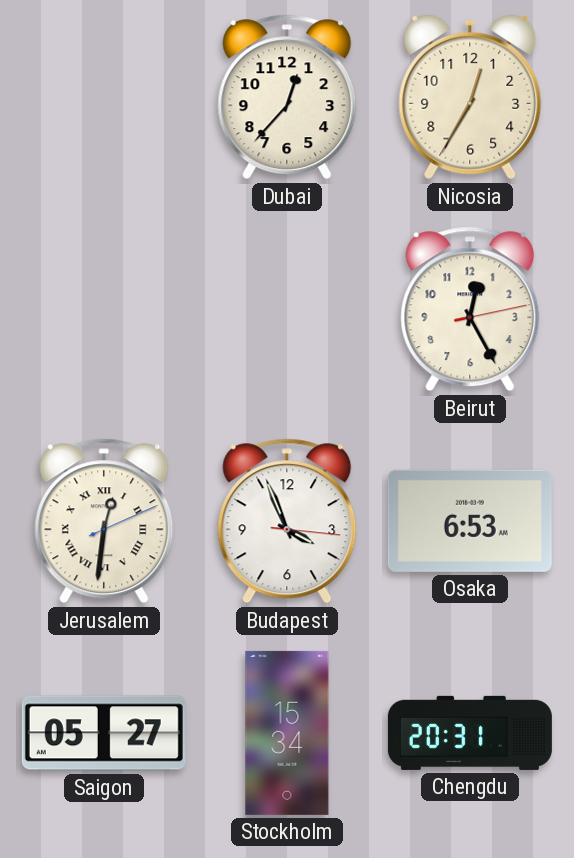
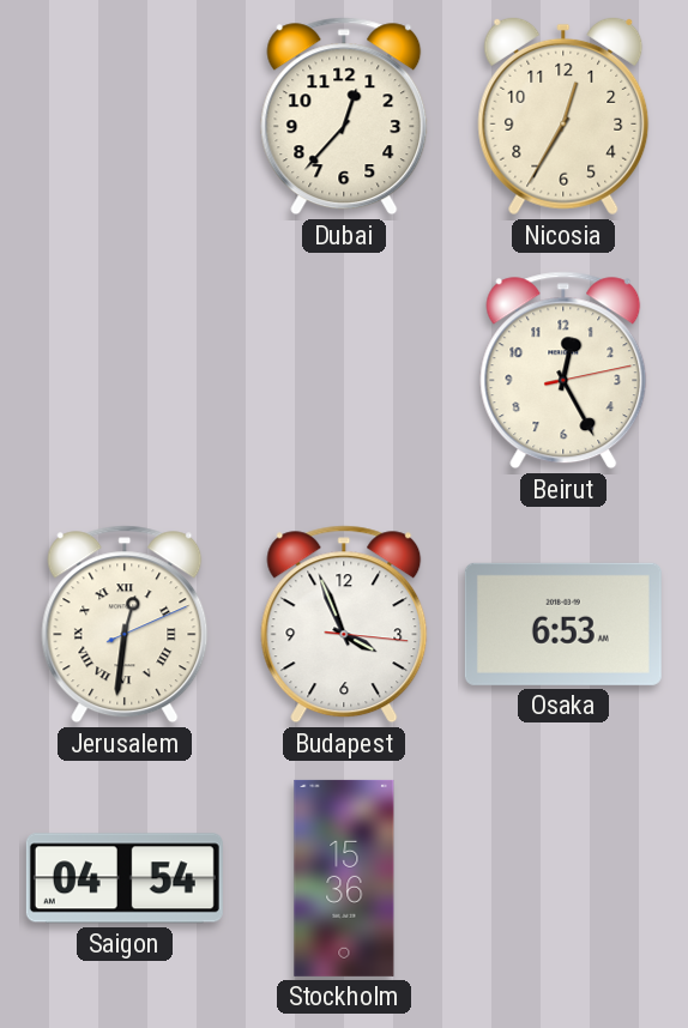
Saigon: 05:27 -> 04:54
Stockholm: 15:34 -> 15:36
Chengdu: 20:31 -> none
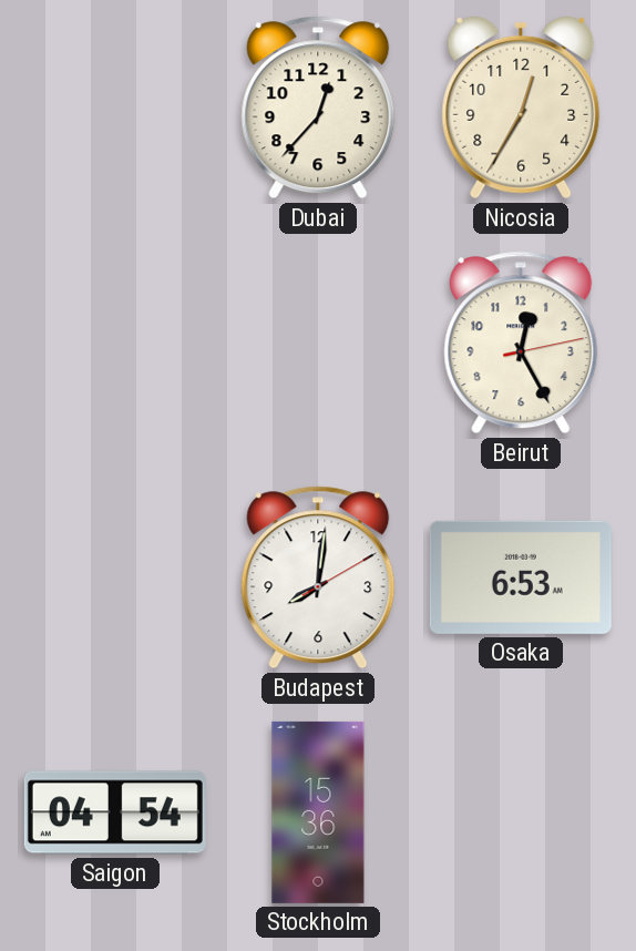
Jerusalem: 12:31 -> none
Budapest: 3:56 -> 8:01
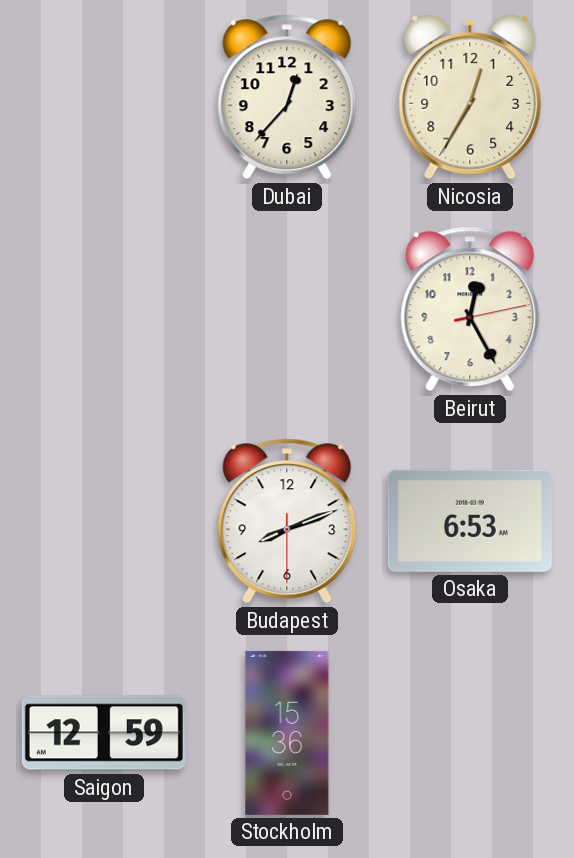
Budapest: 8:01 -> 8:11
Saigon: 04:54 -> 12:59
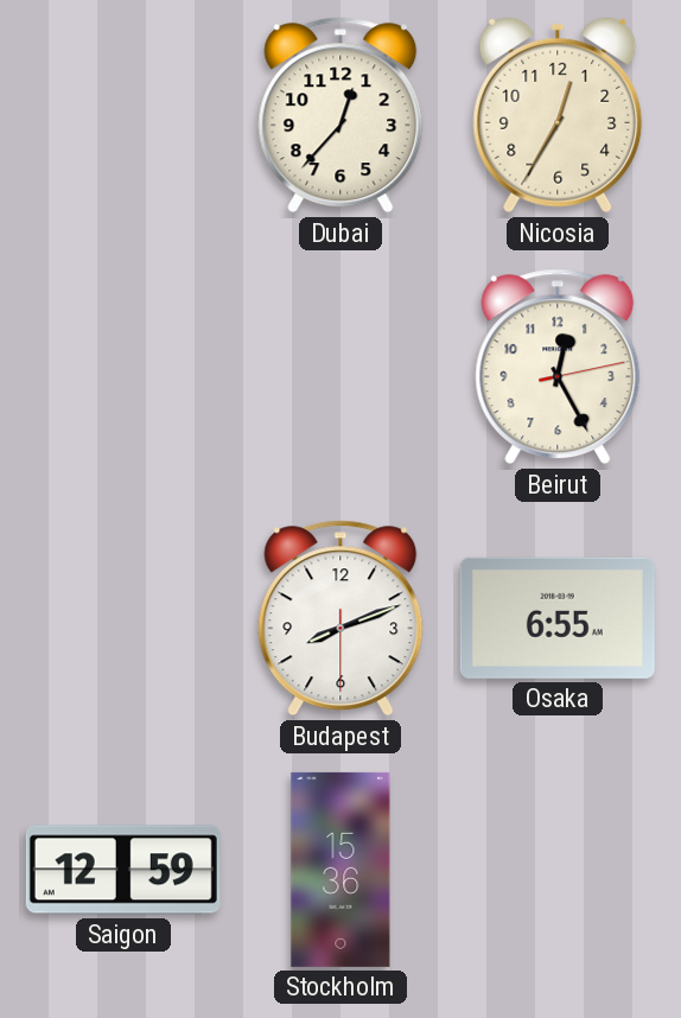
Osaka: 6:53 -> 6:55
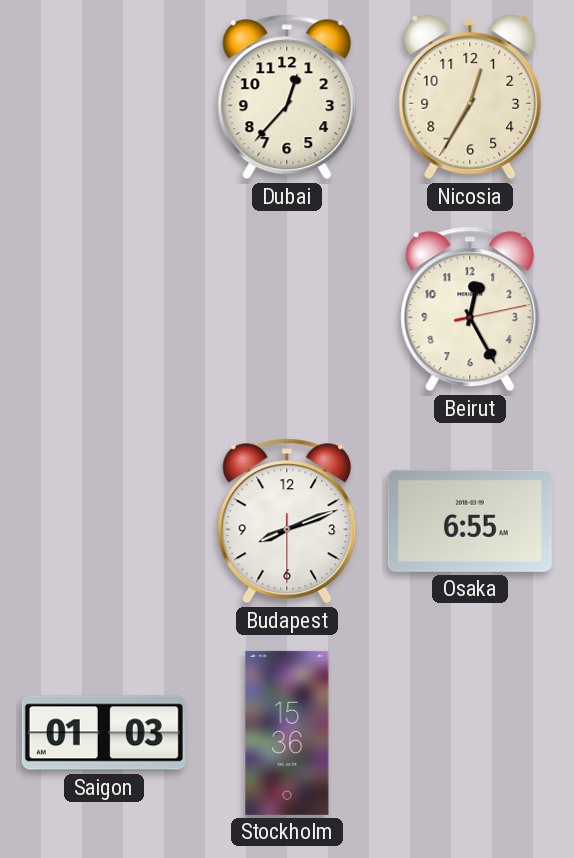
Saigon: 12:59 -> 01:03
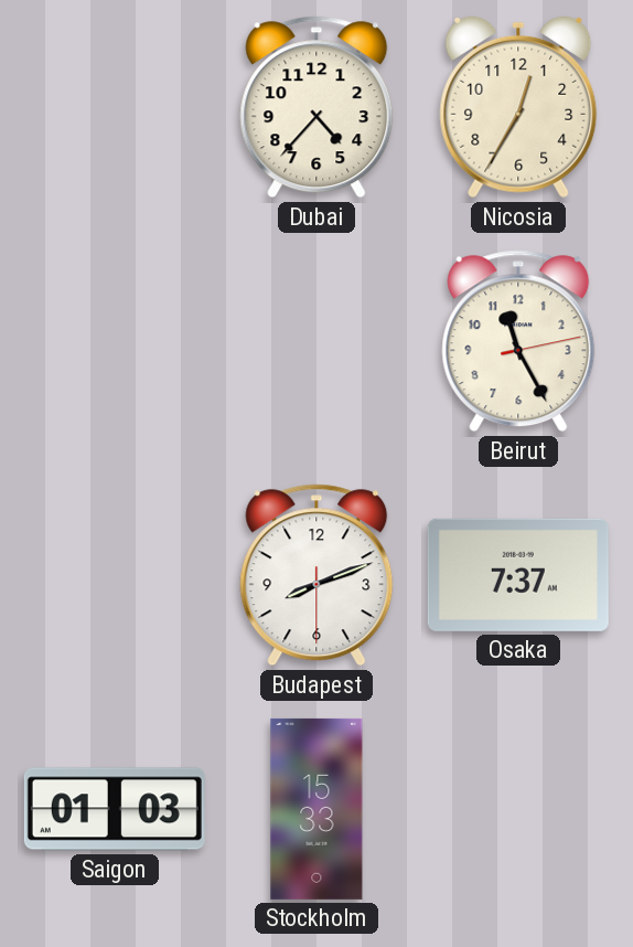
Dubai: 12:37 -> 4:37
Beirut: 12:25 -> 11:25
Osaka: 6:55 -> 7:37
Stockholm: 15:36 -> 15:33
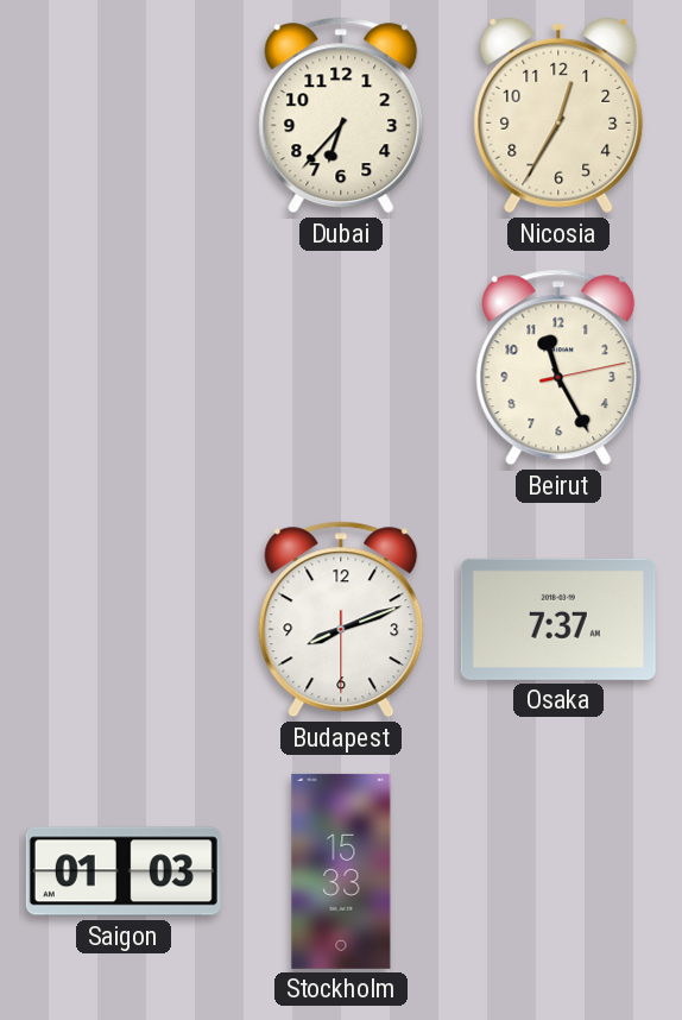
Dubai: 4:37 -> 6:37
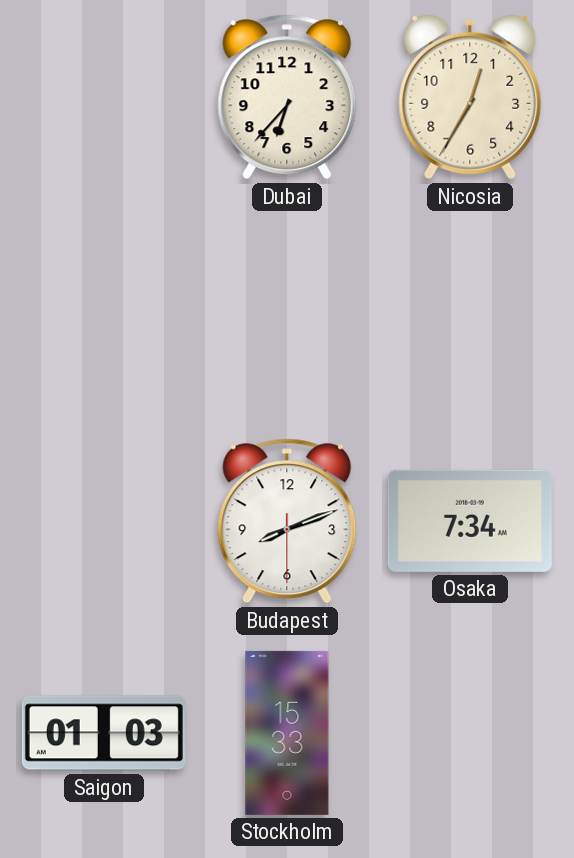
Beirut: 11:25 -> none
Osaka: 7:37 -> 7:34
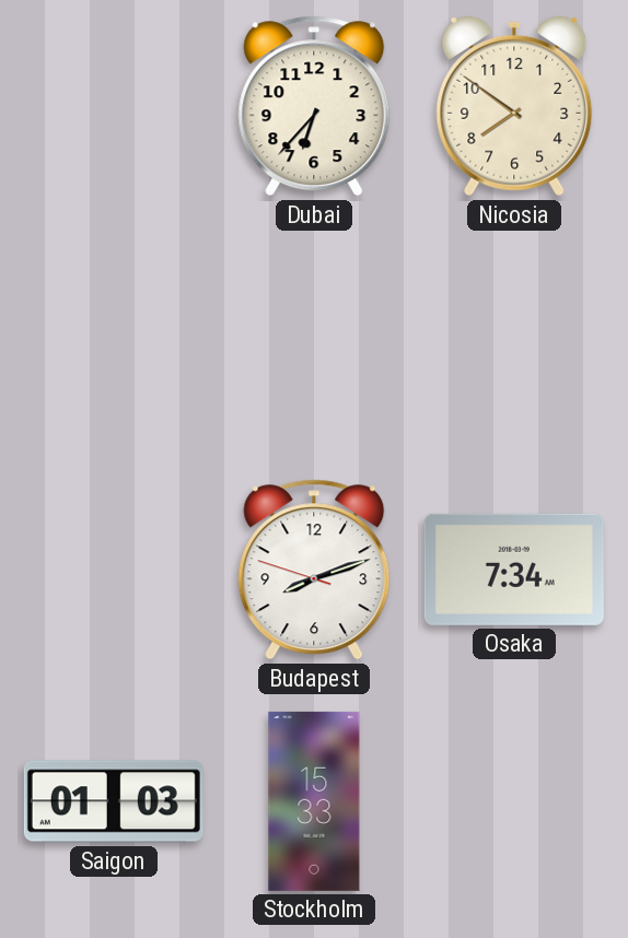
Nicosia: 12:35 -> 7:51
Budapest: 8:11:30 -> 8:11:48
